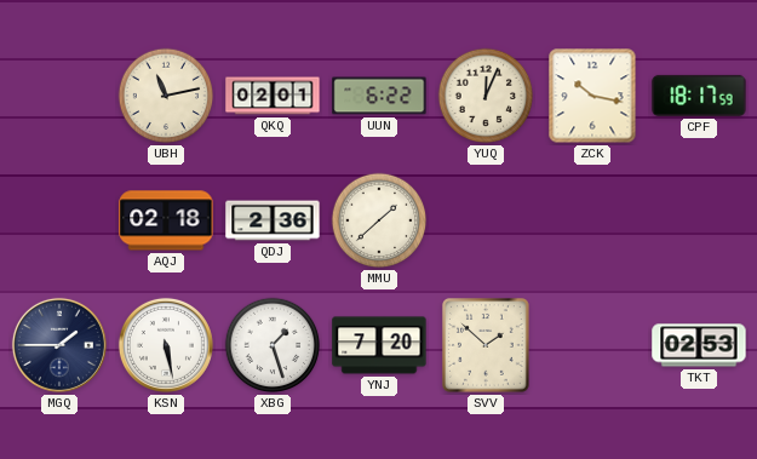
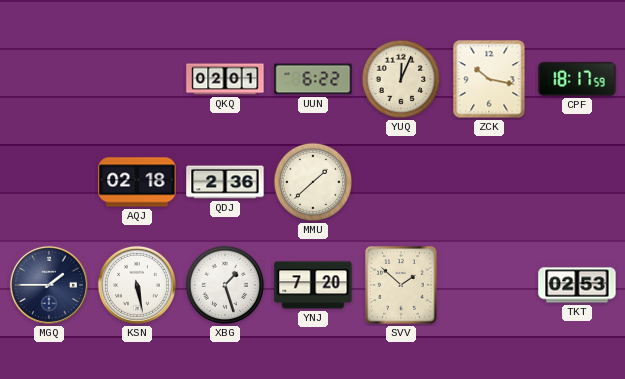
UBH: 11:13 -> none
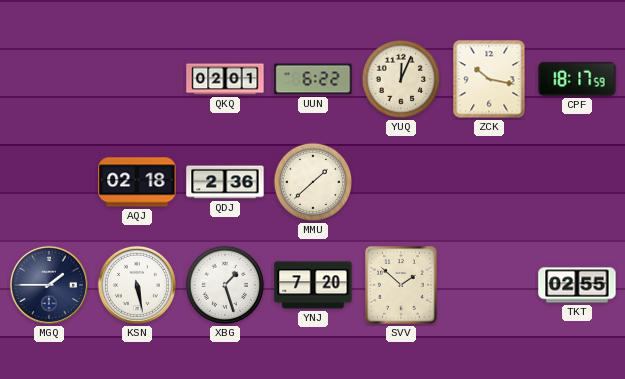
TKT: 02:53 -> 02:55
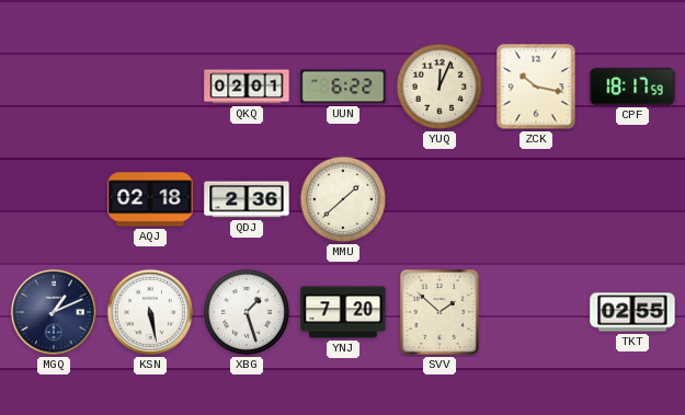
MGQ: 1:45 -> 1:11
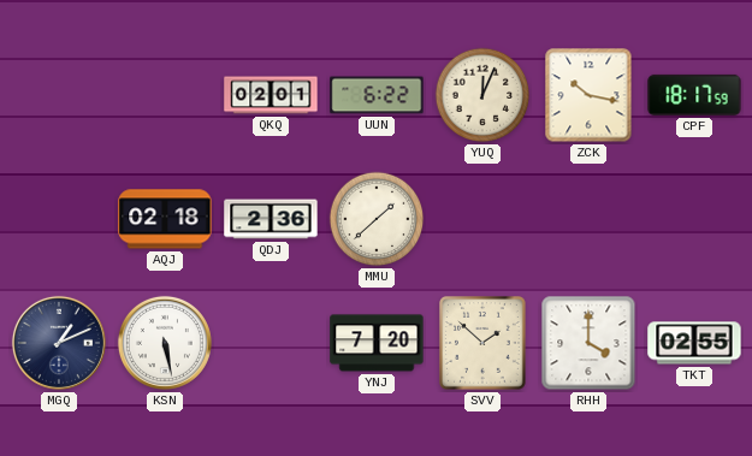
XBG: 1:27 -> none
RHH: none -> 4:00
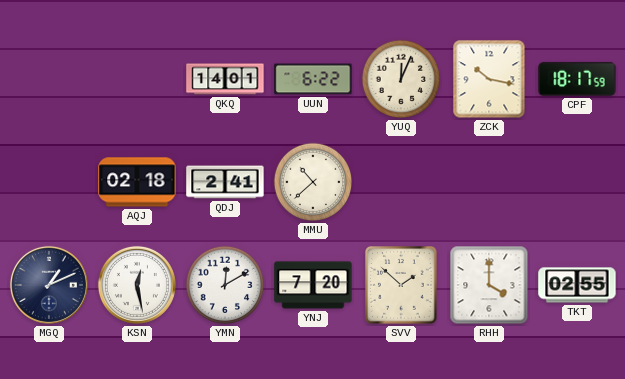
QKQ: 02:01 -> 14:01
QDJ: 2:36 -> 2:41
MMU: 1:38 -> 10:38
KSN: 5:28 -> 12:28
YMN: none -> 12:10
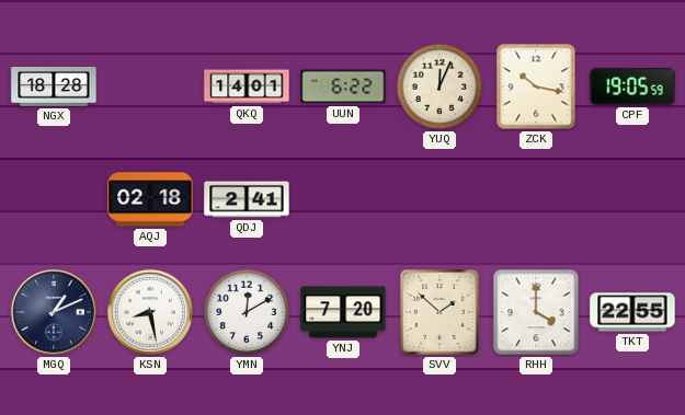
NGX: none -> 18:28
CPF: 18:17 -> 19:05
MMU: 10:38 -> none
KSN: 12:28 -> 8:28
TKT: 02:55 -> 22:55
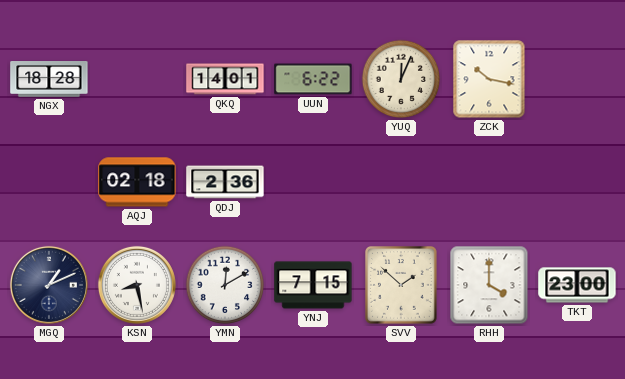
CPF: 19:05 -> none
QDJ: 2:41 -> 2:36
YNJ: 7:20 -> 7:15
TKT: 22:55 -> 23:00
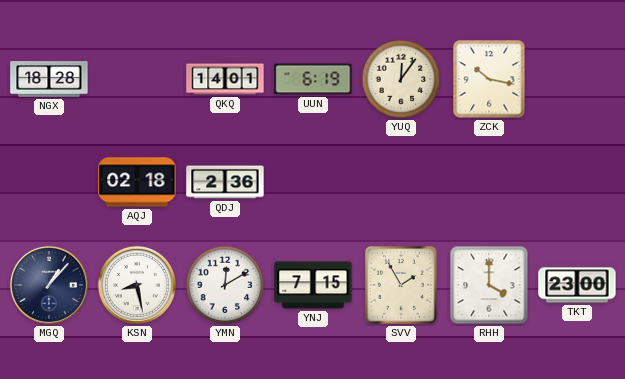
UUN: 6:22 -> 6:19
YUQ: 12:04 -> 12:06
MGQ: 1:11 -> 1:07
SVV: 1:52 -> 1:55
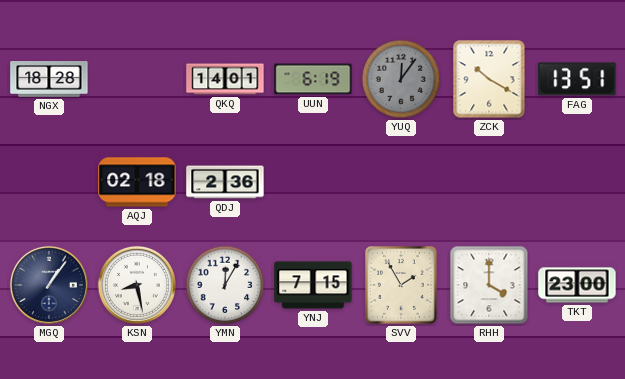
YUQ dial: cream -> grey
ZCK: 10:17 -> 10:20
FAG: none -> 13:51
MGQ: 1:07 -> 1:06
YMN: 12:10 -> 12:05
